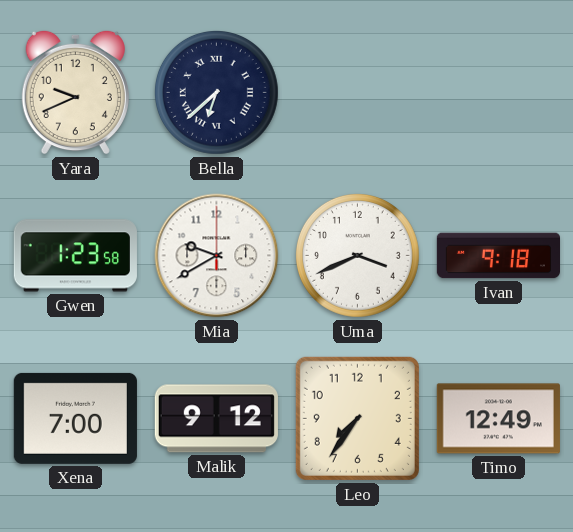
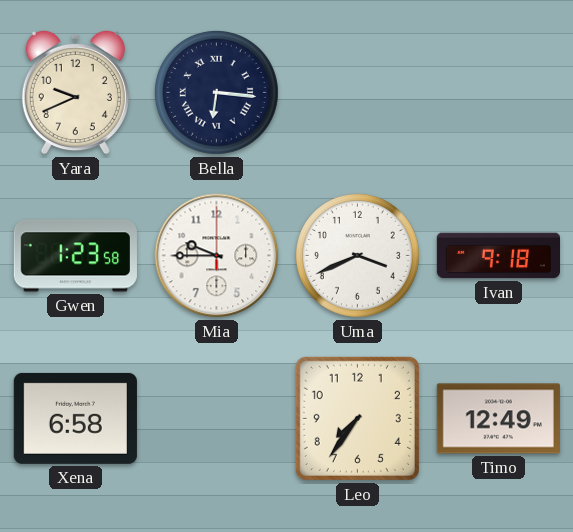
Bella: 6:38 -> 6:16
Mia: 9:40 -> 9:45
Xena: 7:00 -> 6:58
Malik: 9:12 -> none
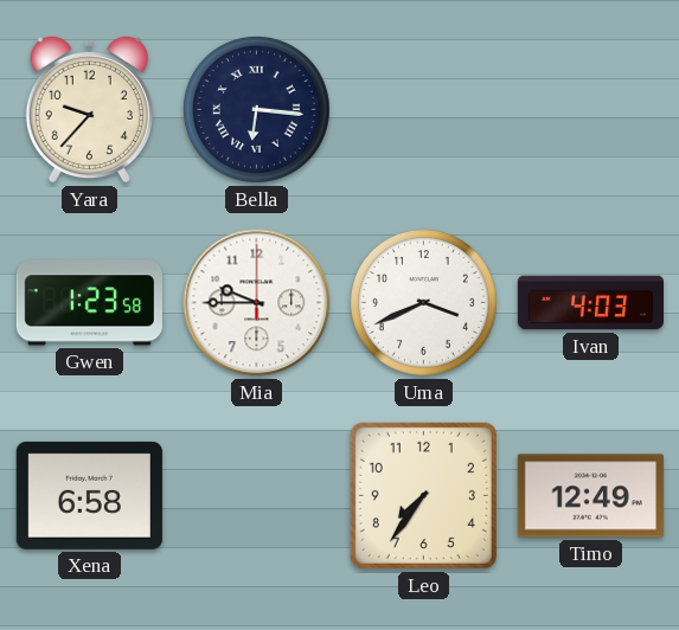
Yara: 9:41 -> 9:37
Ivan: 9:18 -> 4:03
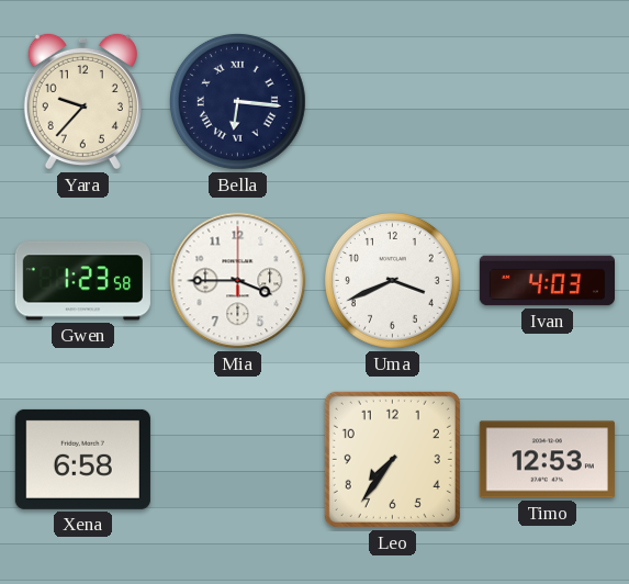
Mia: 9:45 -> 3:45
Timo: 12:49 -> 12:53
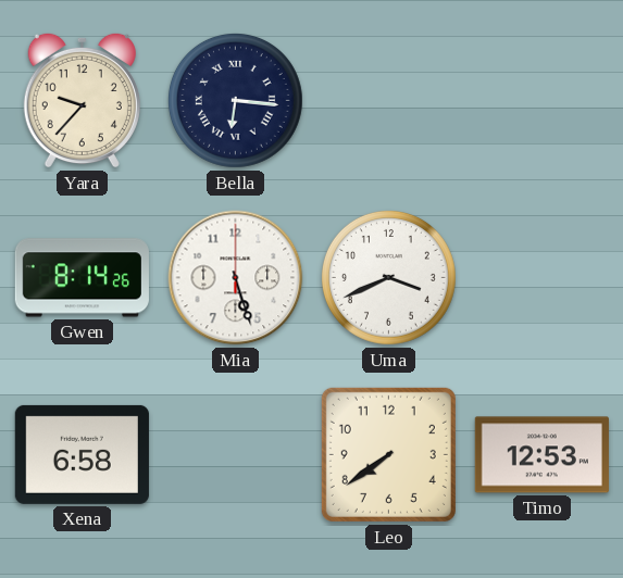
Gwen: 1:23 -> 8:14
Mia: 3:45 -> 5:27
Ivan: 4:03 -> none
Leo: 7:36 -> 7:39
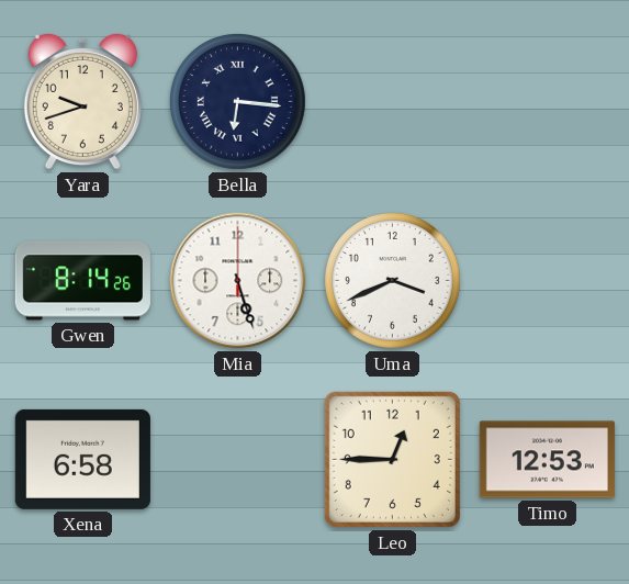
Yara: 9:37 -> 9:42
Leo: 7:39 -> 12:45
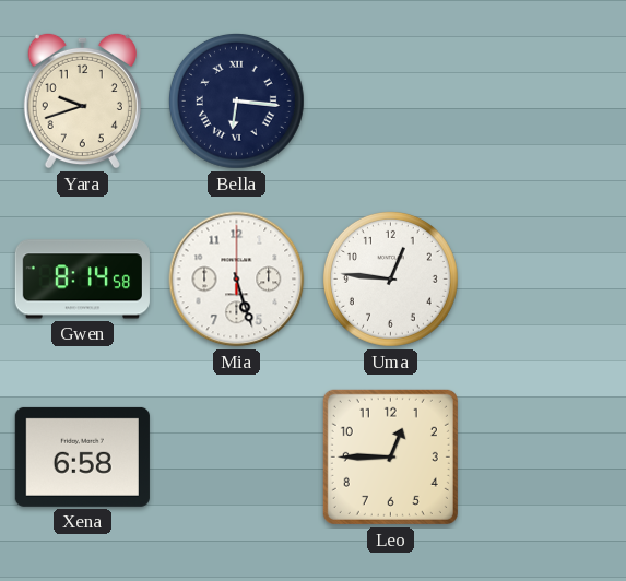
Gwen: 8:14:26 -> 8:14:58
Uma: 3:41 -> 12:46
Timo: 12:53 -> none
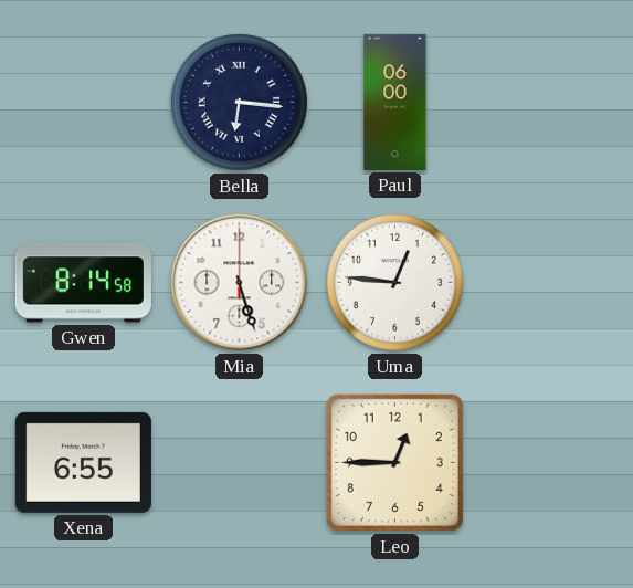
Yara: 9:42 -> none
Paul: none -> 06:00
Xena: 6:58 -> 6:55
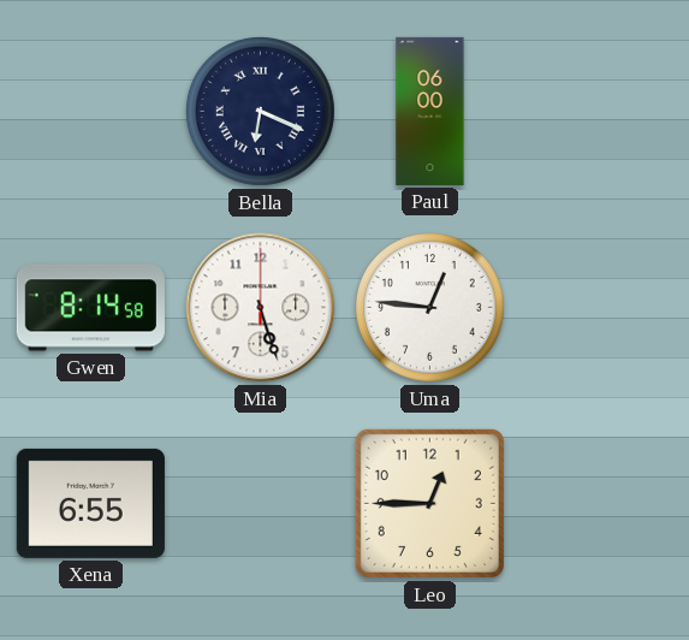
Bella: 6:16 -> 6:19
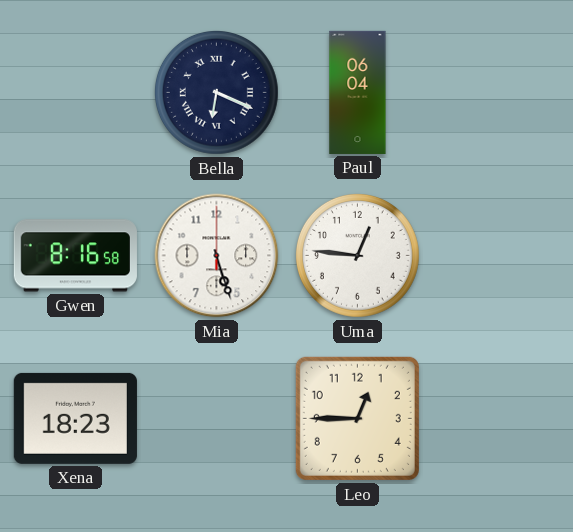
Paul: 06:00 -> 06:04
Gwen: 8:14 -> 8:16
Xena: 6:55 -> 18:23
